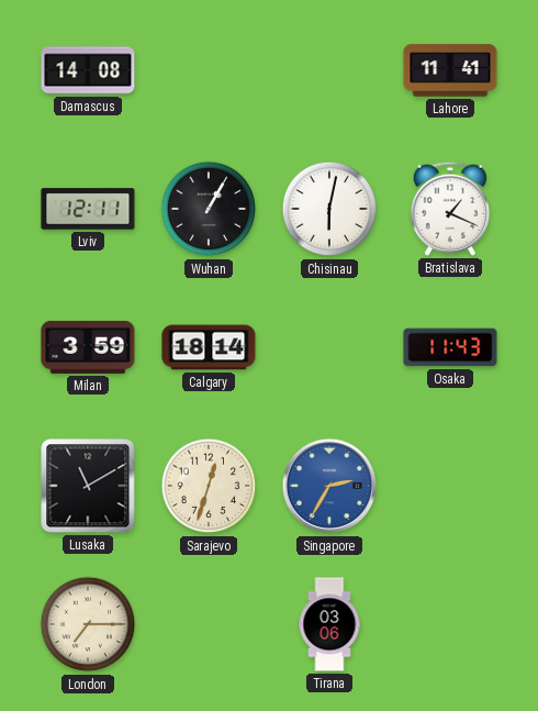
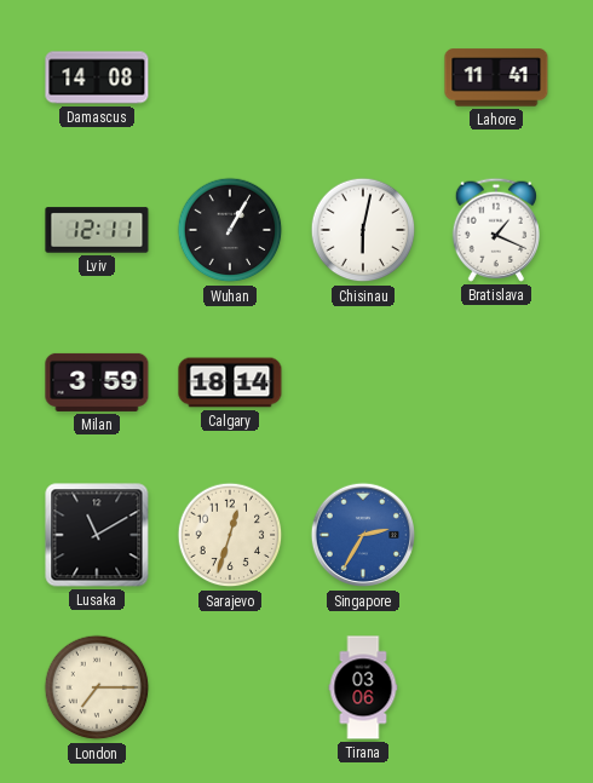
Osaka: 11:43 -> none
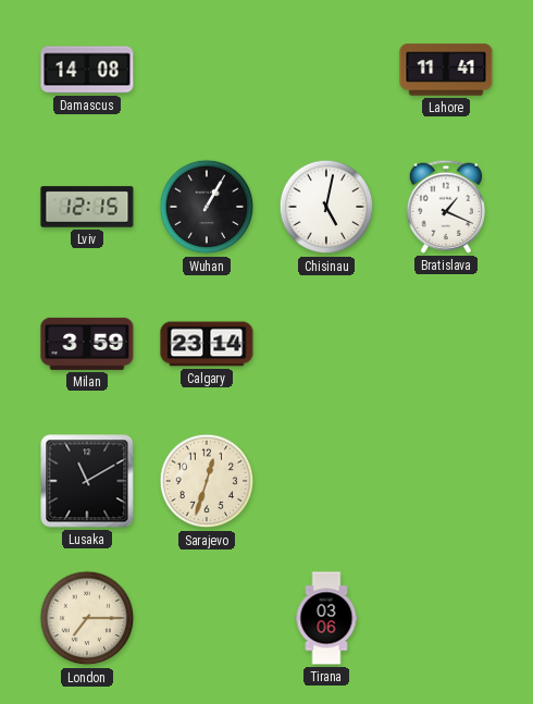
Lviv: 12:11 -> 12:15
Chisinau: 6:02 -> 5:02
Calgary: 18:14 -> 23:14
Singapore: 2:35 -> none
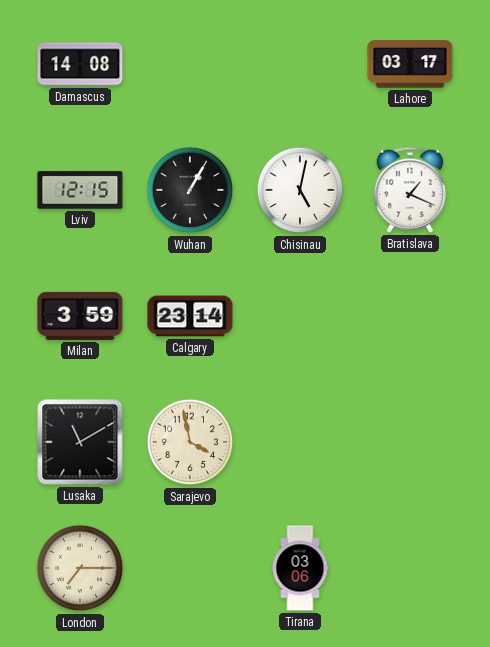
Lahore: 11:41 -> 03:17
Sarajevo: 12:33 -> 3:58
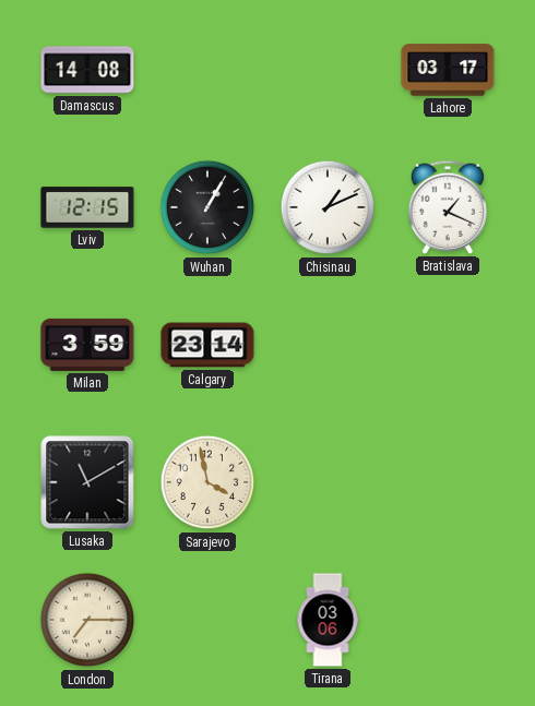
Chisinau: 5:02 -> 1:11
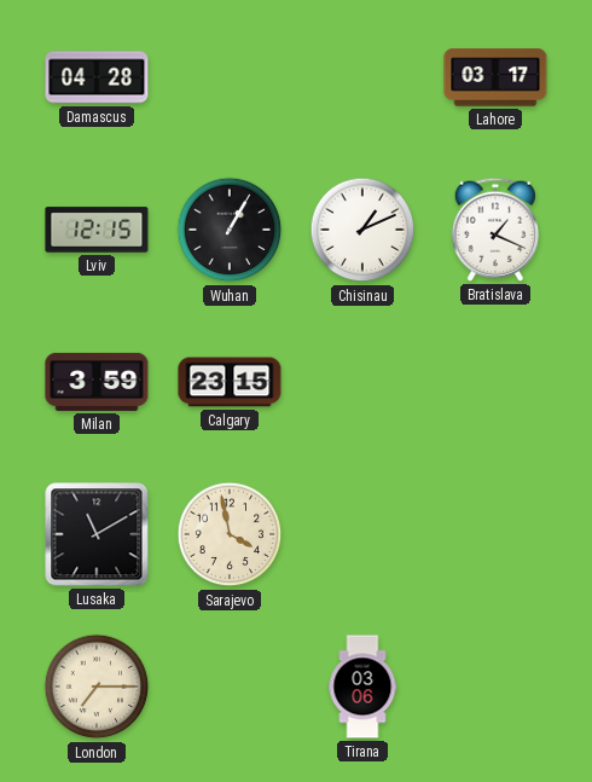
Damascus: 14:08 -> 04:28
Calgary: 23:14 -> 23:15
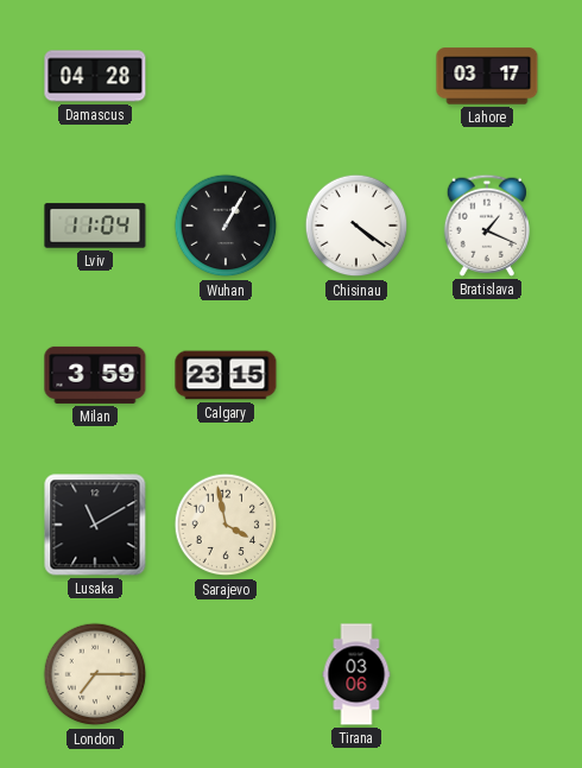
Lviv: 12:15 -> 11:04
Chisinau: 1:11 -> 4:21
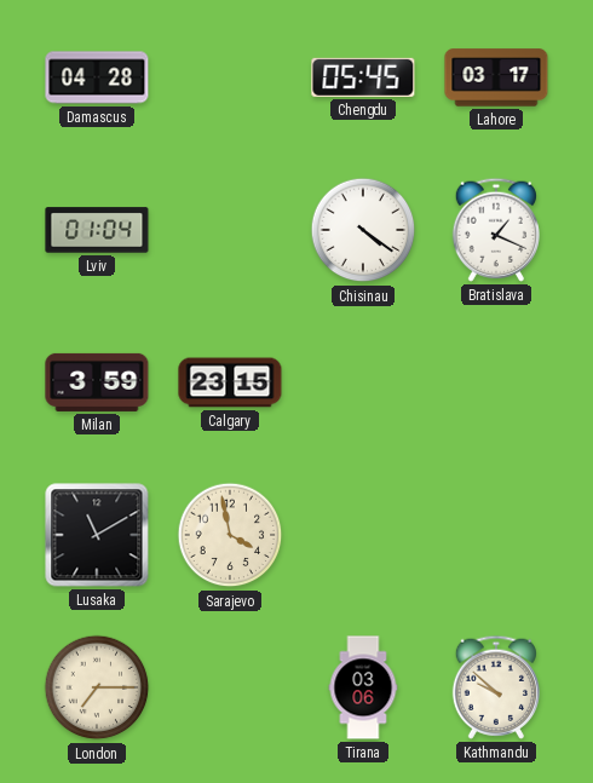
Chengdu: none -> 05:45
Lviv: 11:04 -> 01:04
Wuhan: 1:05 -> none
Kathmandu: none -> 9:52
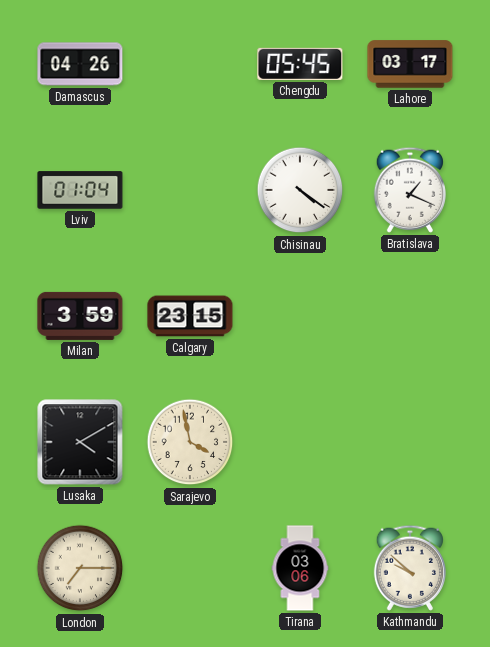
Damascus: 04:28 -> 04:26
Lusaka: 11:10 -> 4:10
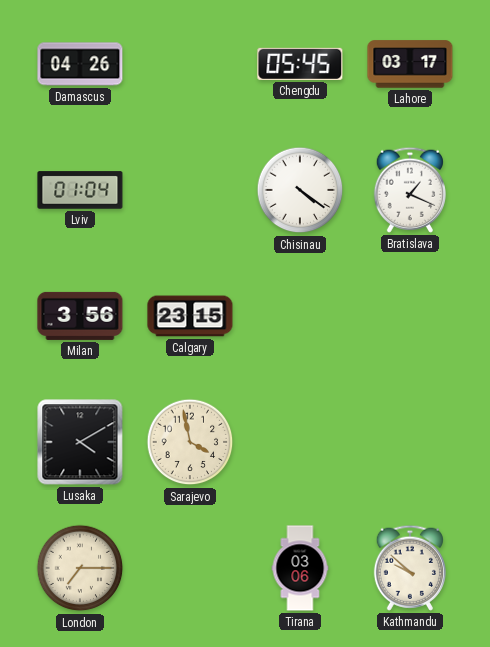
Milan: 3:59 -> 3:56
